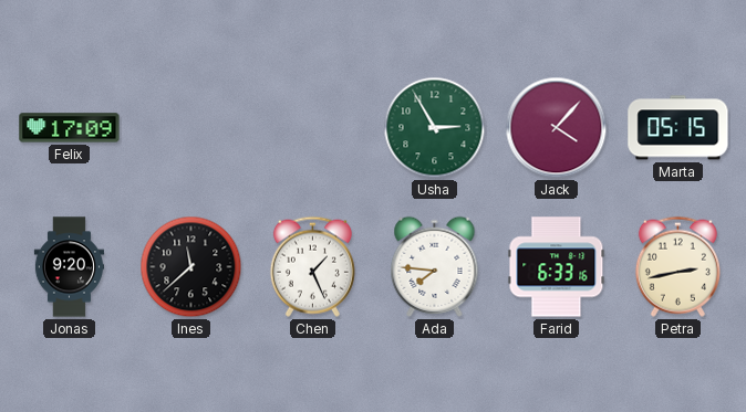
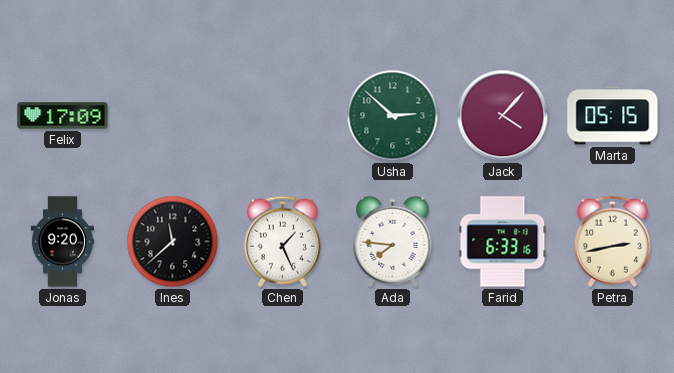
Usha: 2:55 -> 2:52
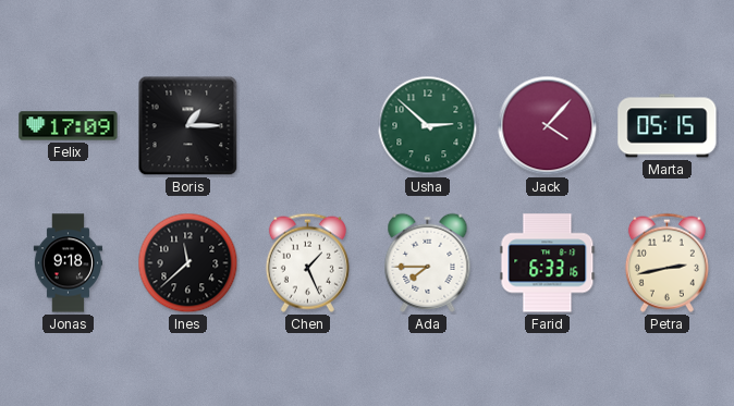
Boris: none -> 1:15
Jonas: 9:20 -> 9:18
Ada: 7:46 -> 7:45
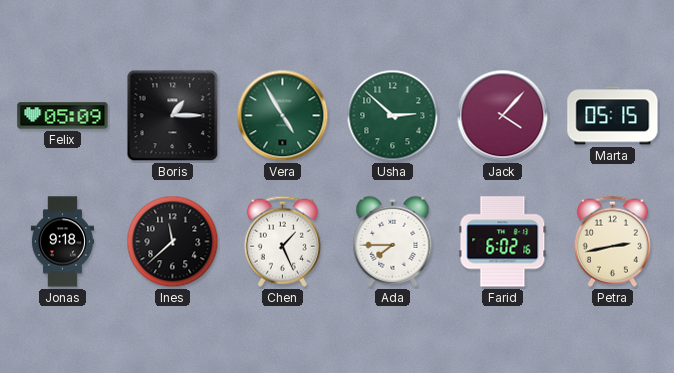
Felix: 17:09 -> 05:09
Vera: none -> 4:55
Farid: 6:33 -> 6:02
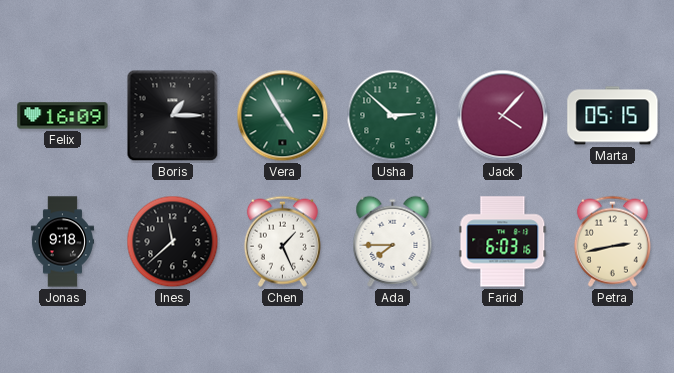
Felix: 05:09 -> 16:09
Farid: 6:02 -> 6:03
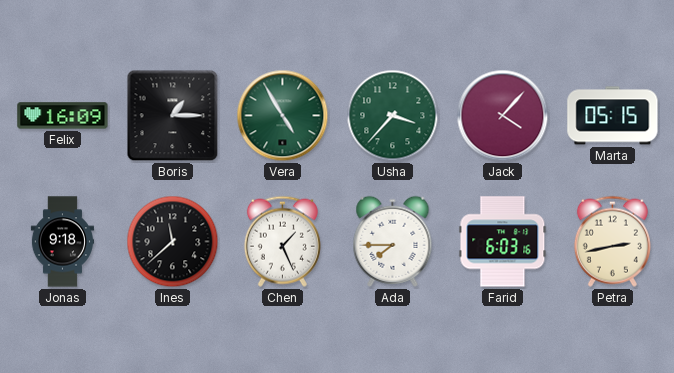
Usha: 2:52 -> 3:37
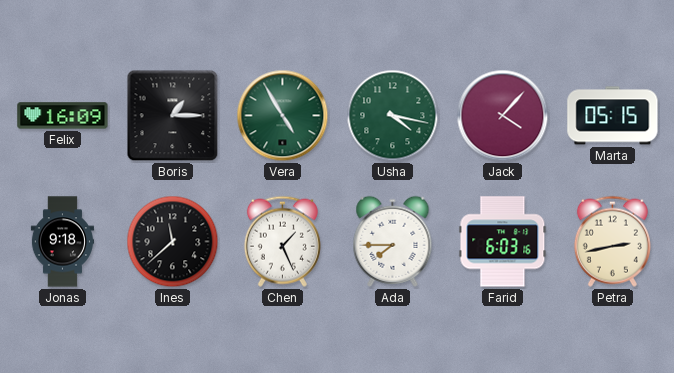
Usha: 3:37 -> 4:17
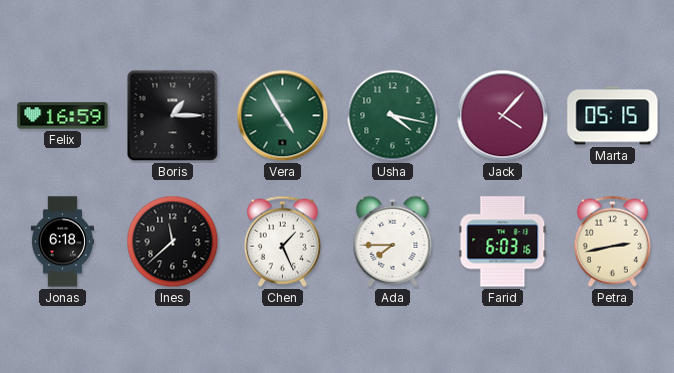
Felix: 16:09 -> 16:59
Jonas: 9:18 -> 6:18
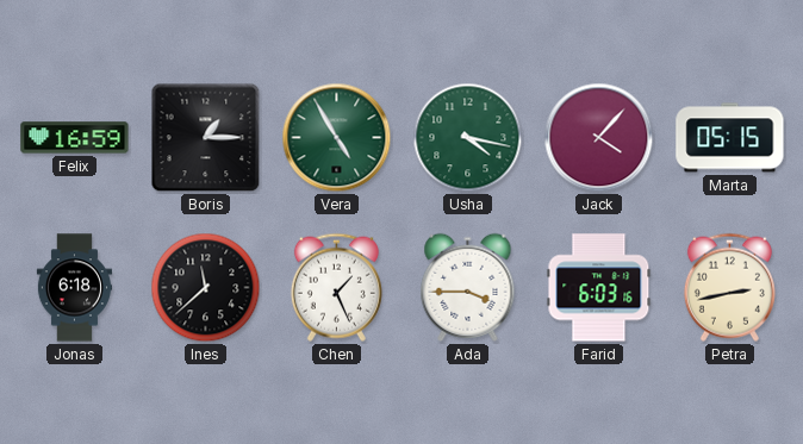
Ada: 7:45 -> 3:45
